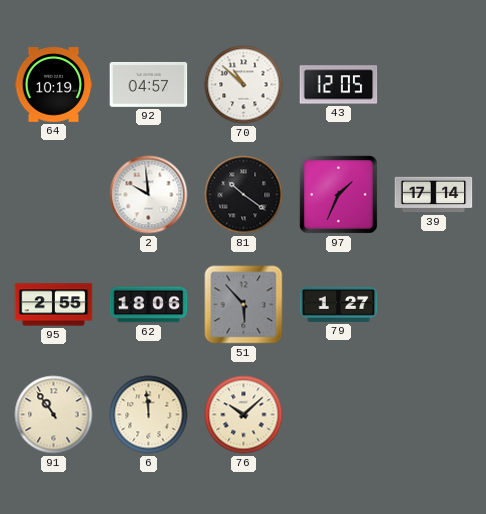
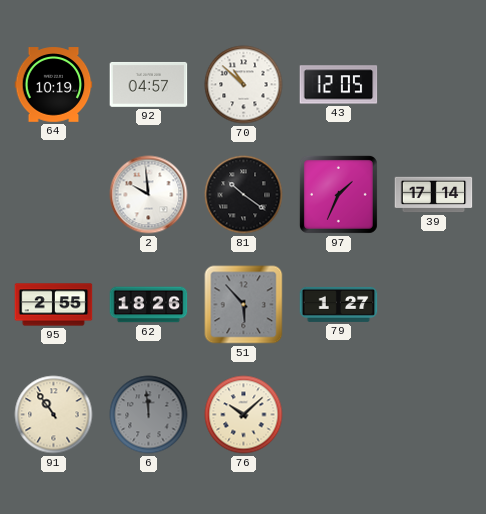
62: 18:06 -> 18:26
6 dial: cream -> grey
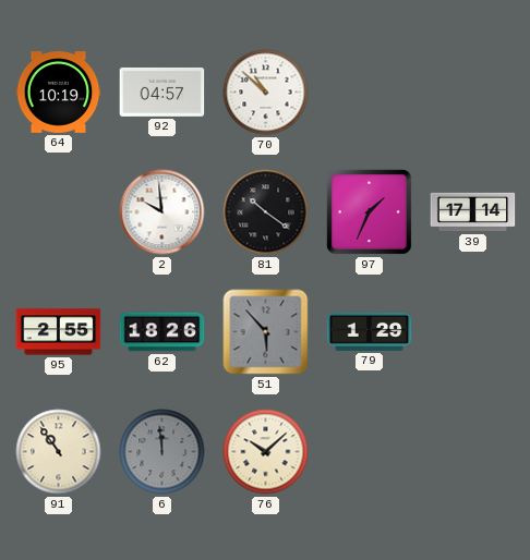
43: 12:05 -> none
79: 1:27 -> 1:29
